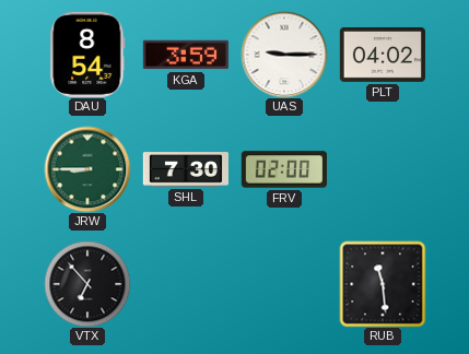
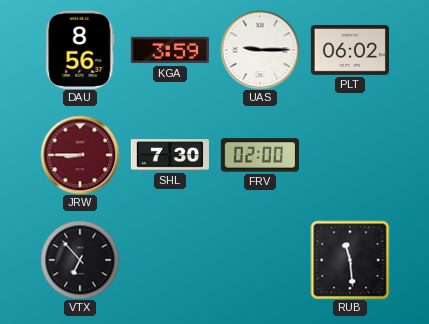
DAU: 8:54 -> 8:56
PLT: 04:02 -> 06:02
JRW dial: green -> burgundy
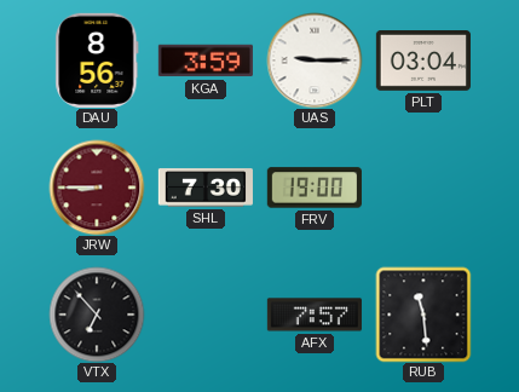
PLT: 06:02 -> 03:04
FRV: 02:00 -> 19:00
AFX: none -> 7:57
